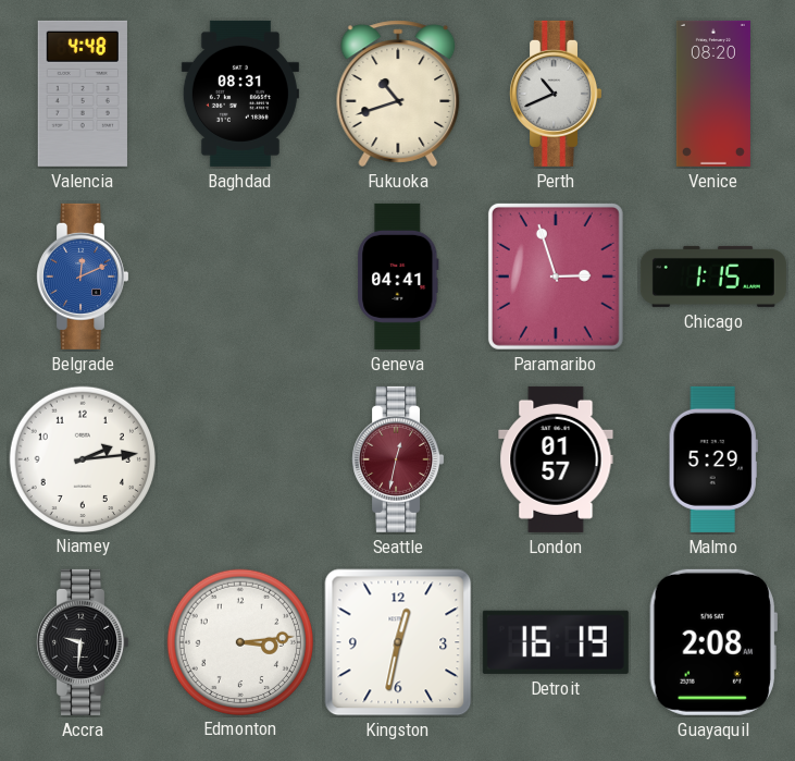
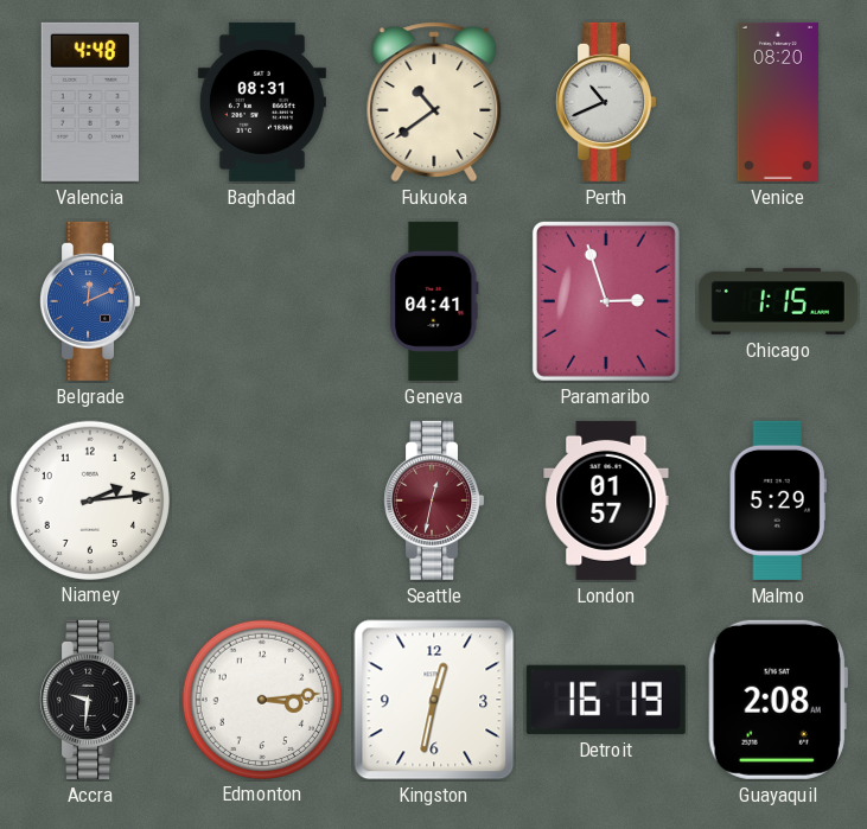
Fukuoka: 10:42 -> 10:39
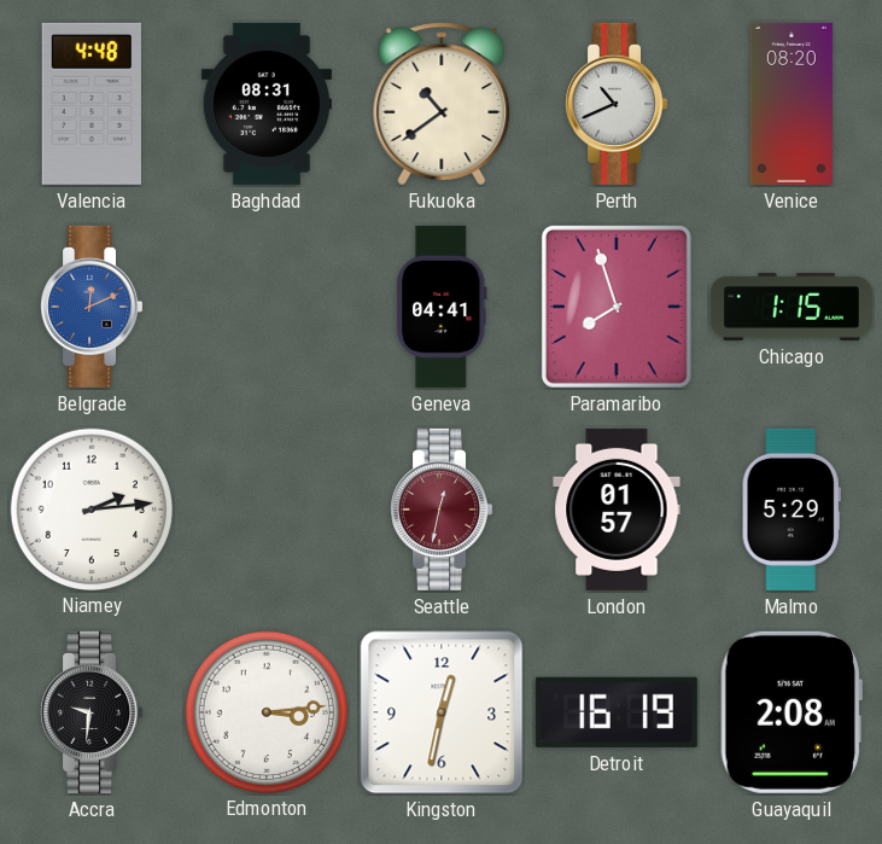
Paramaribo: 2:57 -> 7:57
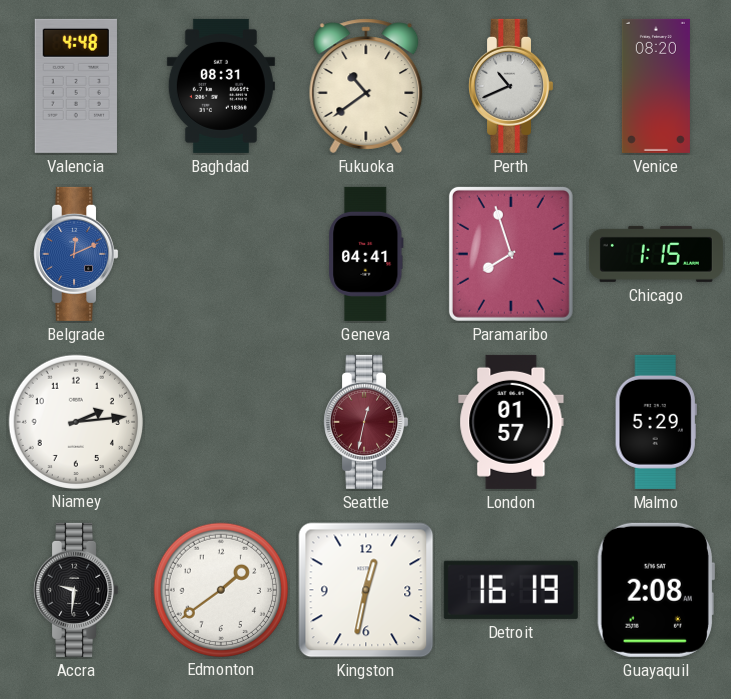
Edmonton: 3:14 -> 1:39
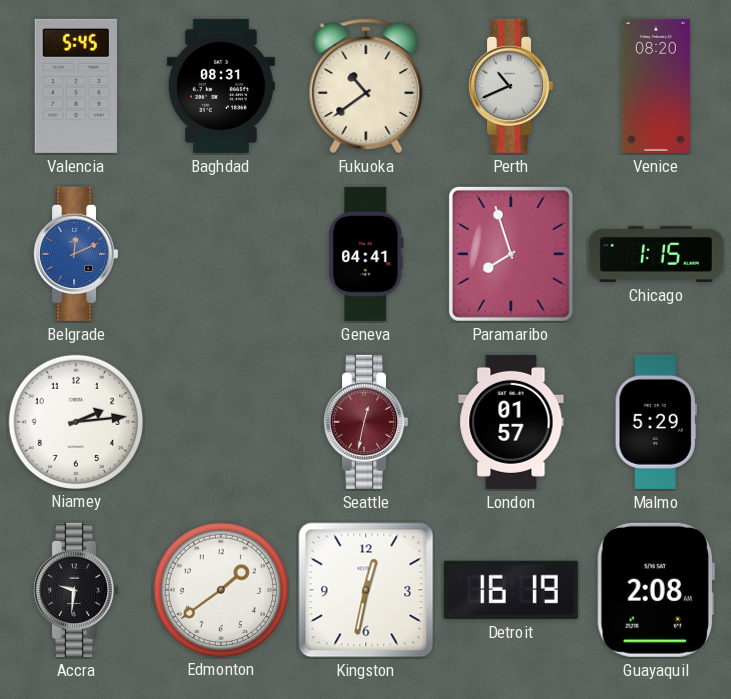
Valencia: 4:48 -> 5:45
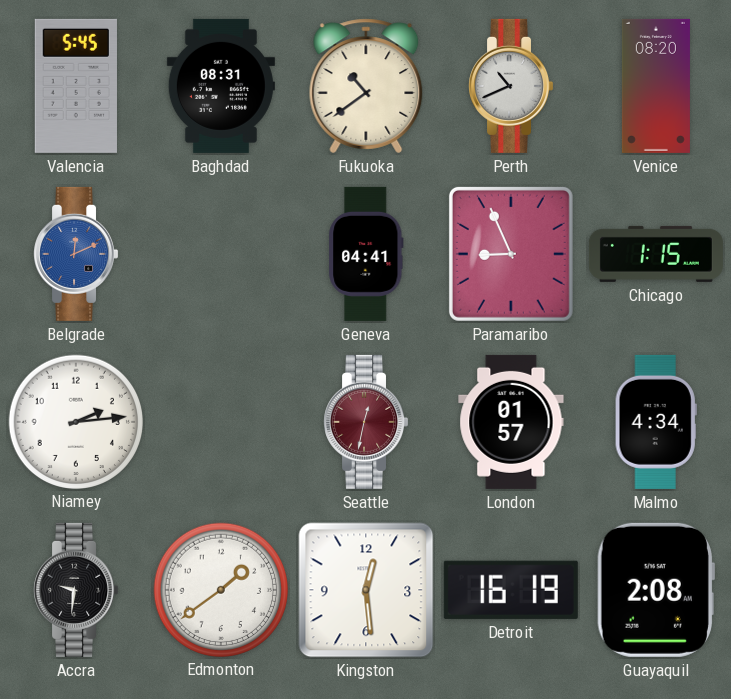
Paramaribo: 7:57 -> 8:56
Malmo: 5:29 -> 4:34
Kingston: 12:32 -> 12:29
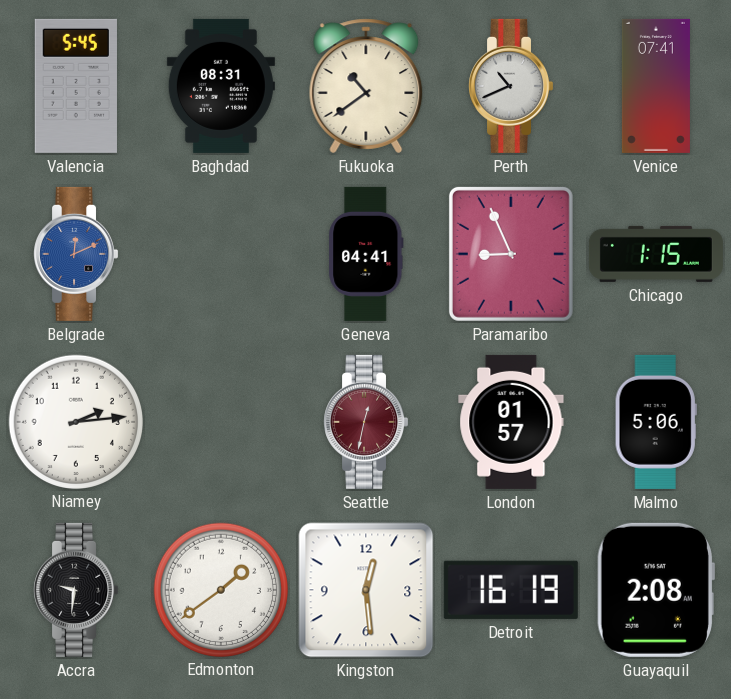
Venice: 08:20 -> 07:41
Malmo: 4:34 -> 5:06
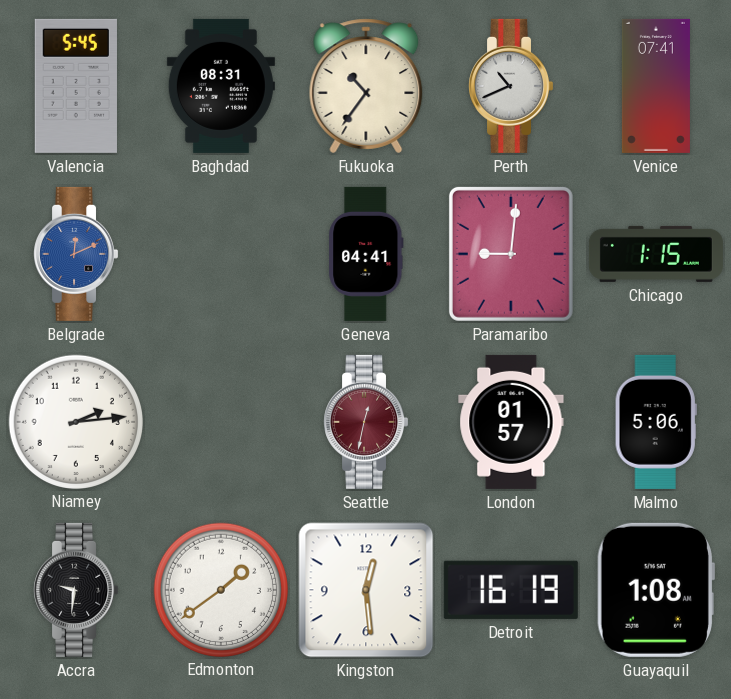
Fukuoka: 10:39 -> 10:36
Paramaribo: 8:56 -> 9:01
Guayaquil: 2:08 -> 1:08
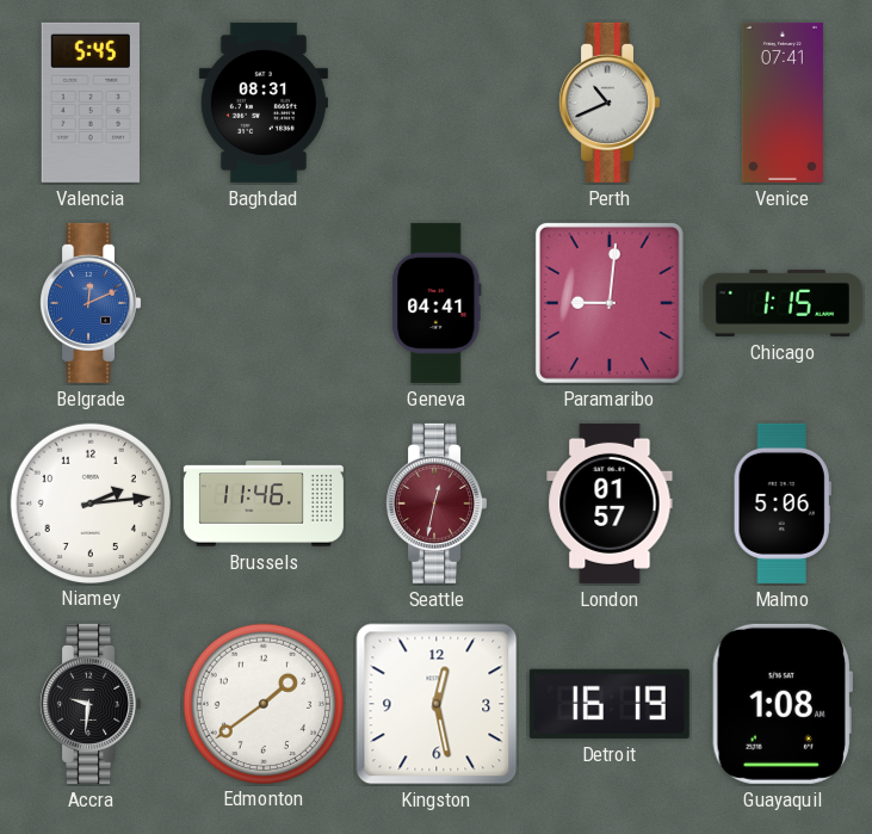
Fukuoka: 10:36 -> none
Brussels: none -> 11:46
Kingston: 12:29 -> 12:28
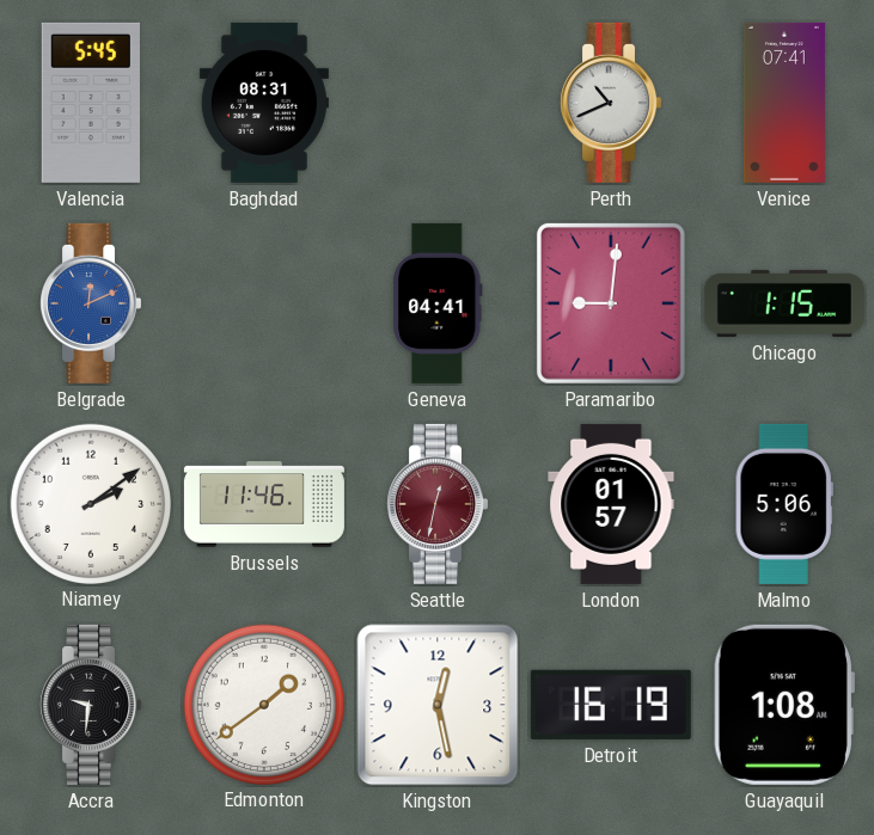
Niamey: 2:14 -> 2:09
